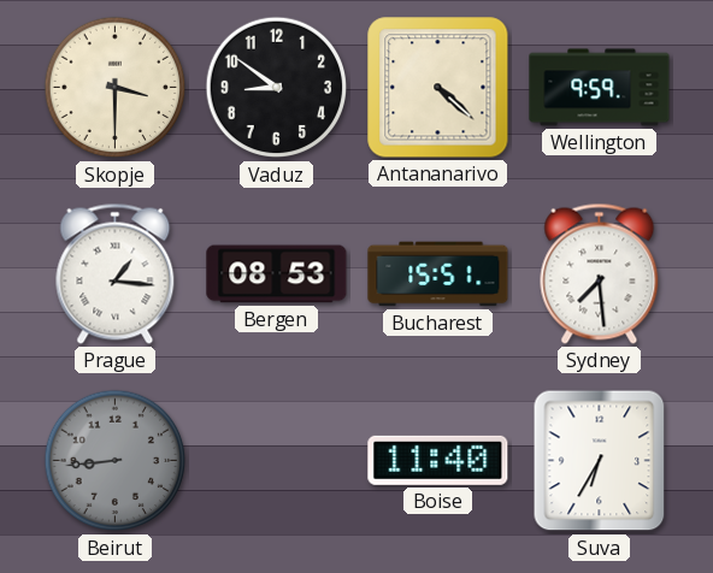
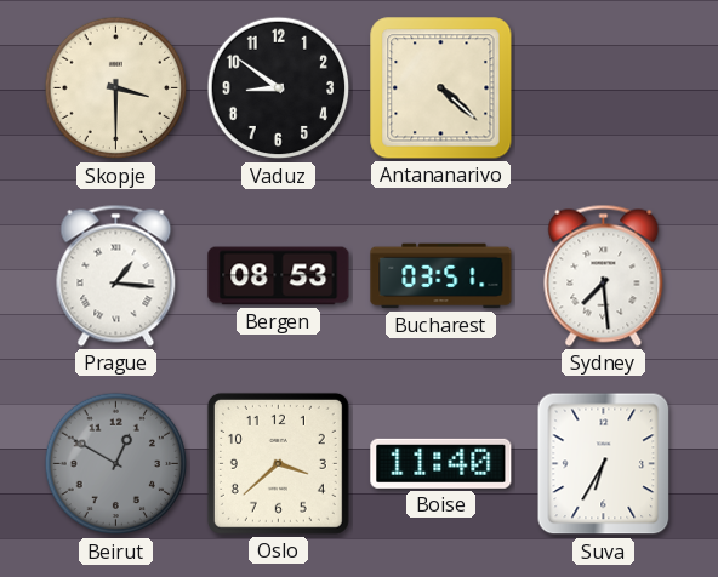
Wellington: 9:59 -> none
Bucharest: 15:51 -> 03:51
Beirut: 8:44 -> 12:50
Oslo: none -> 3:38
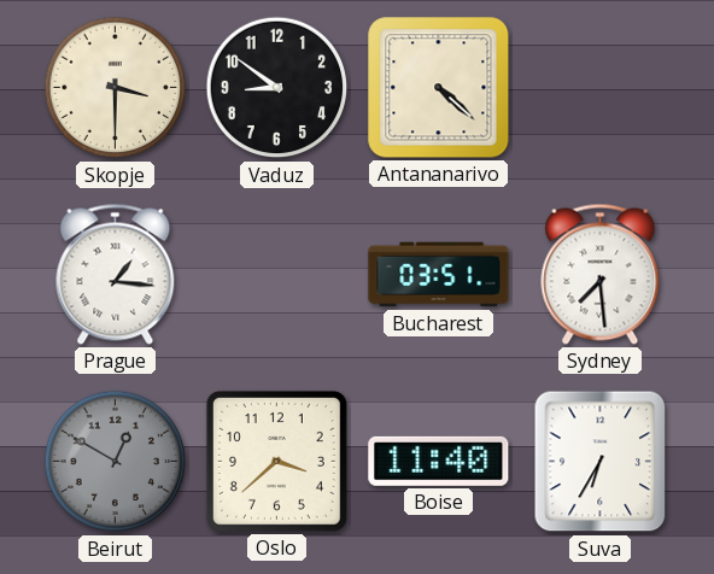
Bergen: 08:53 -> none
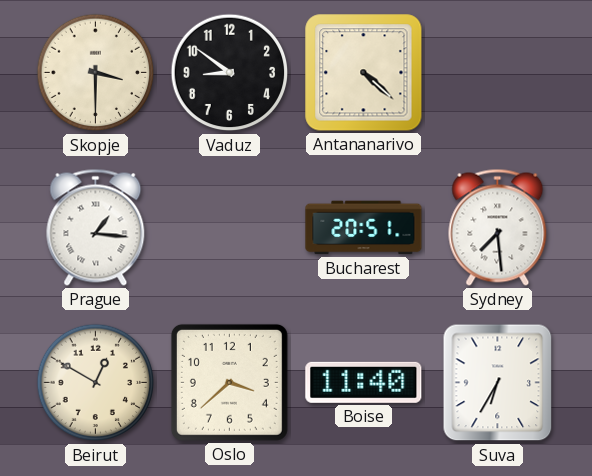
Bucharest: 03:51 -> 20:51
Beirut dial: grey -> cream
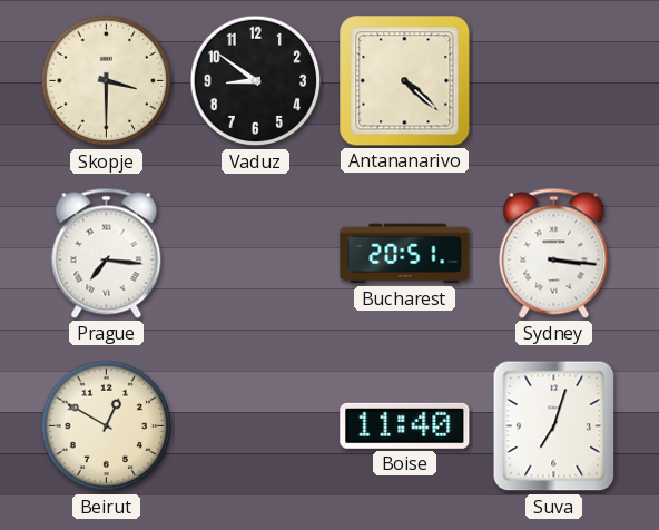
Prague: 1:16 -> 7:16
Sydney: 7:29 -> 3:16
Oslo: 3:38 -> none
Suva: 6:35 -> 7:03
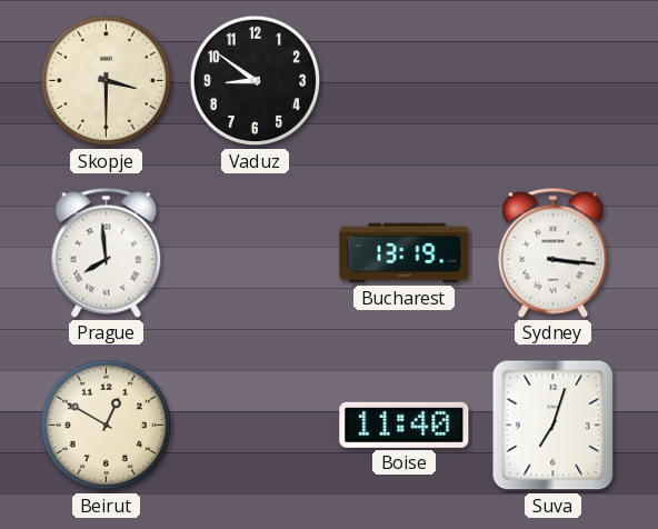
Antananarivo: 4:22 -> none
Prague: 7:16 -> 7:59
Bucharest: 20:51 -> 13:19
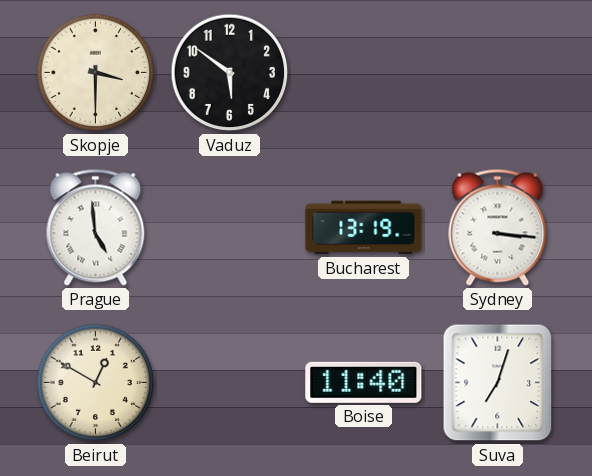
Vaduz: 8:51 -> 5:51
Prague: 7:59 -> 4:59
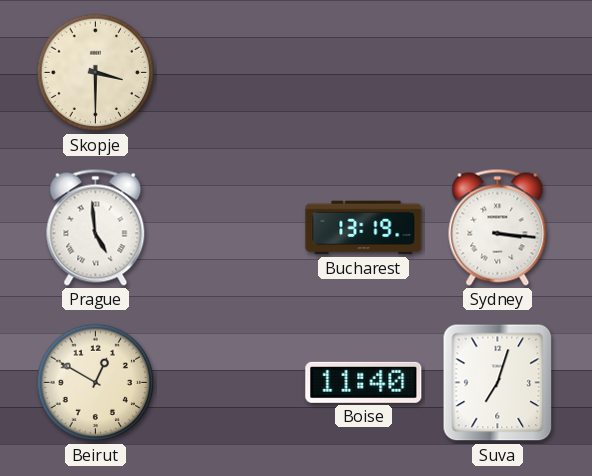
Vaduz: 5:51 -> none
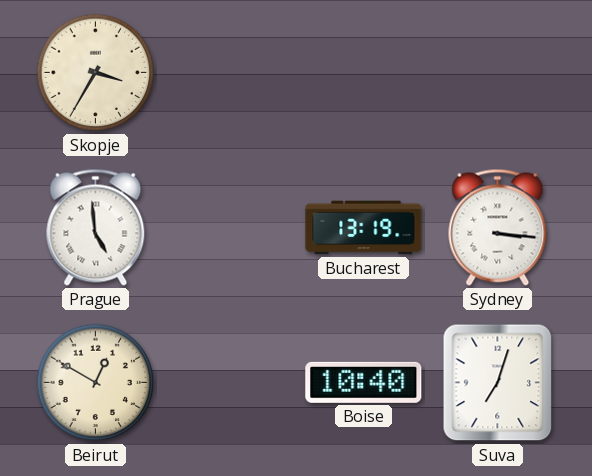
Skopje: 3:30 -> 3:35
Boise: 11:40 -> 10:40
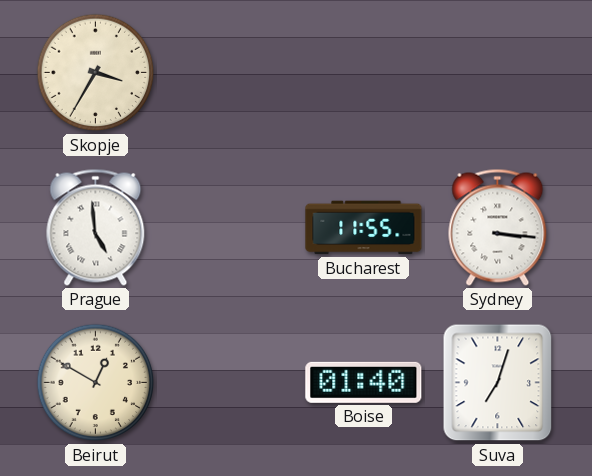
Bucharest: 13:19 -> 11:55
Boise: 10:40 -> 01:40
